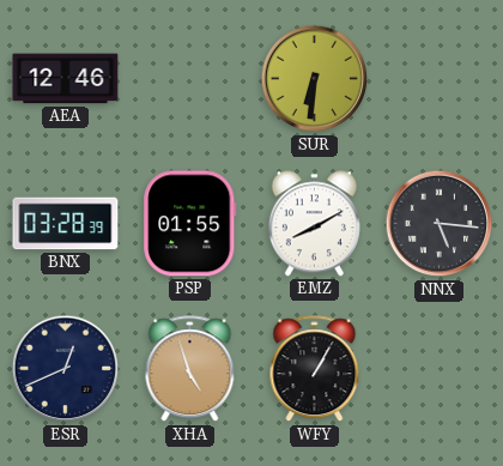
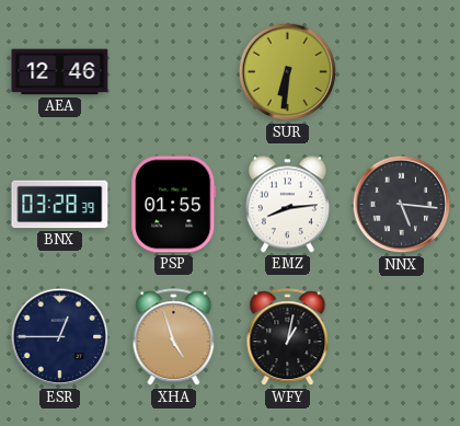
EMZ: 8:10 -> 8:14
ESR: 12:41 -> 12:45
WFY: 1:05 -> 1:02
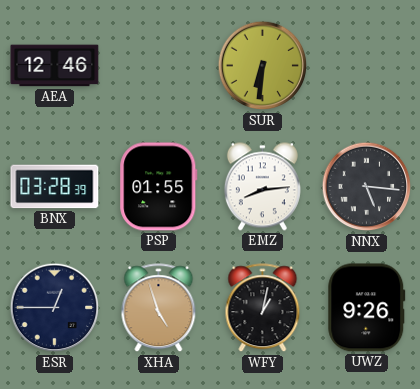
UWZ: none -> 9:26
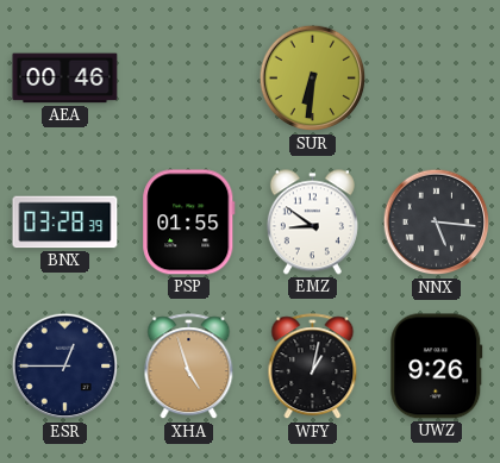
AEA: 12:46 -> 00:46
EMZ: 8:14 -> 8:51
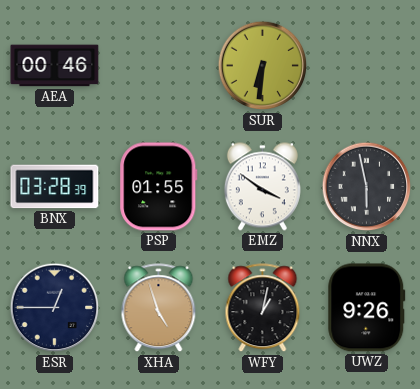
EMZ: 8:51 -> 3:51
NNX: 5:16 -> 5:58
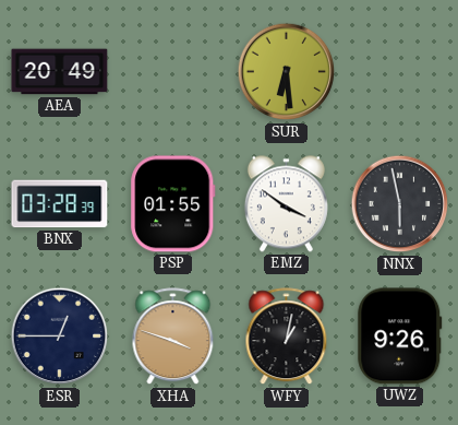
AEA: 00:46 -> 20:49
SUR: 6:31 -> 6:29
XHA: 4:57 -> 3:48
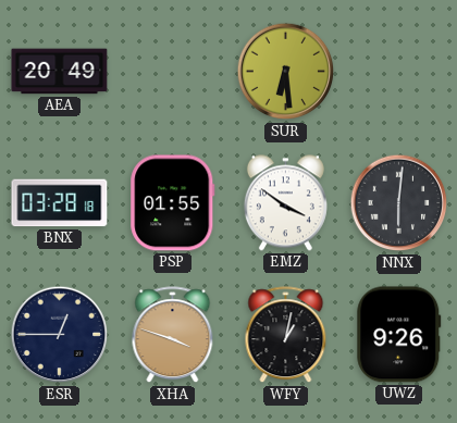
BNX: 03:28:39 -> 03:28:18
NNX: 5:58 -> 6:01
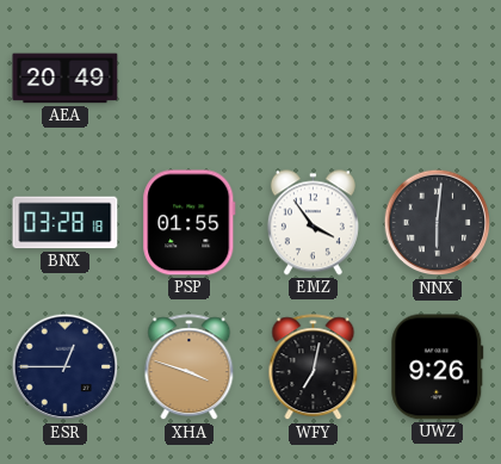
SUR: 6:29 -> none
EMZ: 3:51 -> 3:54
WFY: 1:02 -> 7:02
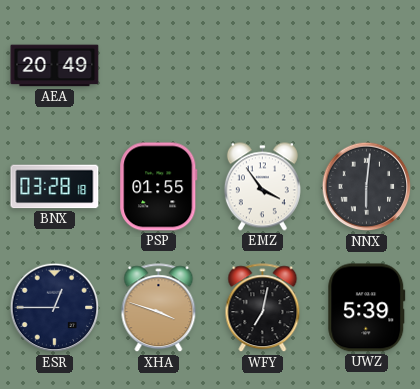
UWZ: 9:26 -> 5:39
